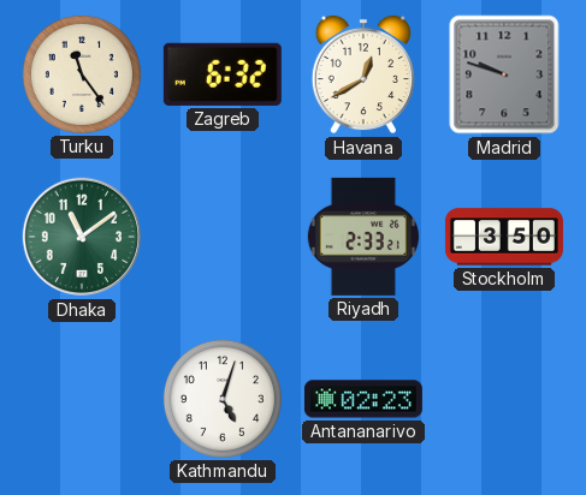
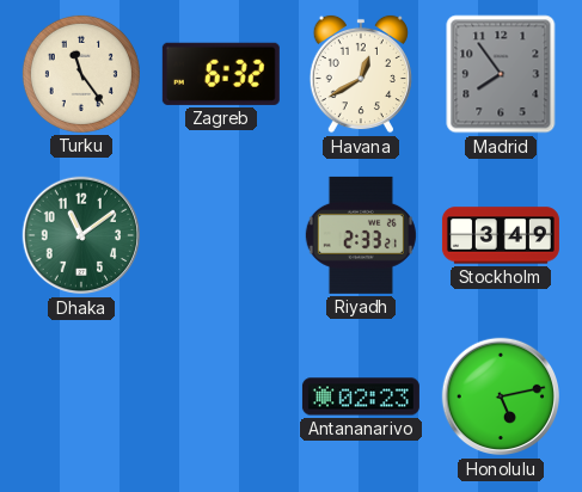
Madrid: 9:48 -> 7:54
Stockholm: 3:50 -> 3:49
Kathmandu: 5:03 -> none
Honolulu: none -> 5:13
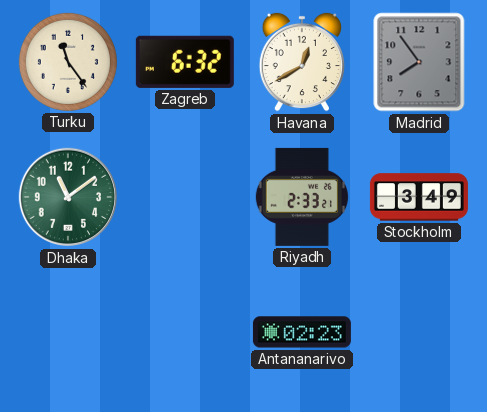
Honolulu: 5:13 -> none
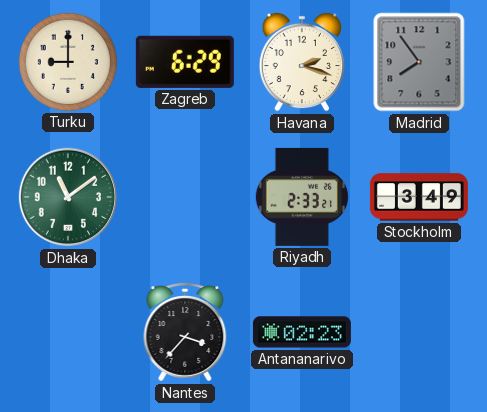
Turku: 11:24 -> 9:00
Zagreb: 6:32 -> 6:29
Havana: 12:40 -> 2:18
Nantes: none -> 3:37
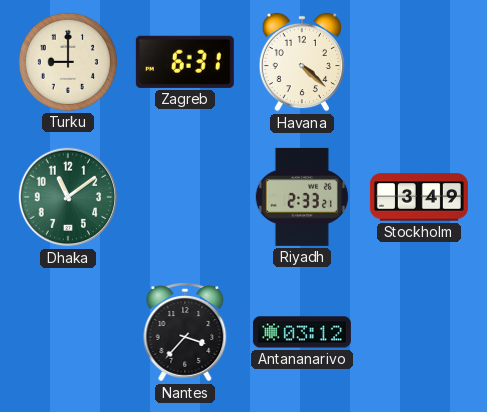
Zagreb: 6:29 -> 6:31
Havana: 2:18 -> 4:22
Madrid: 7:54 -> none
Antananarivo: 02:23 -> 03:12
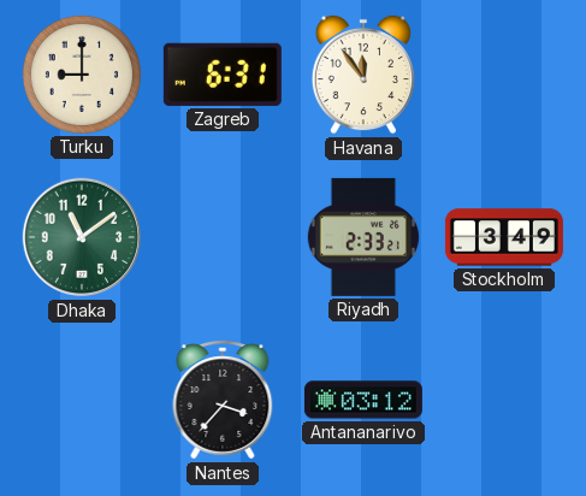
Havana: 4:22 -> 11:54
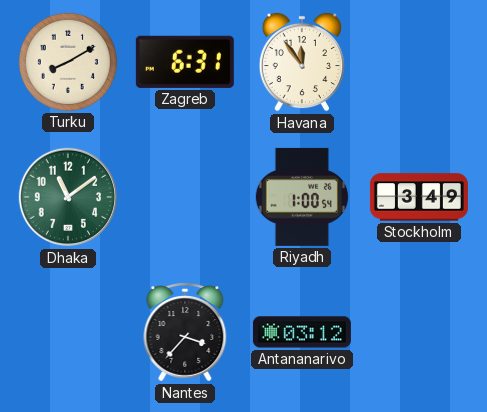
Turku: 9:00 -> 8:10
Riyadh: 2:33 -> 1:00
